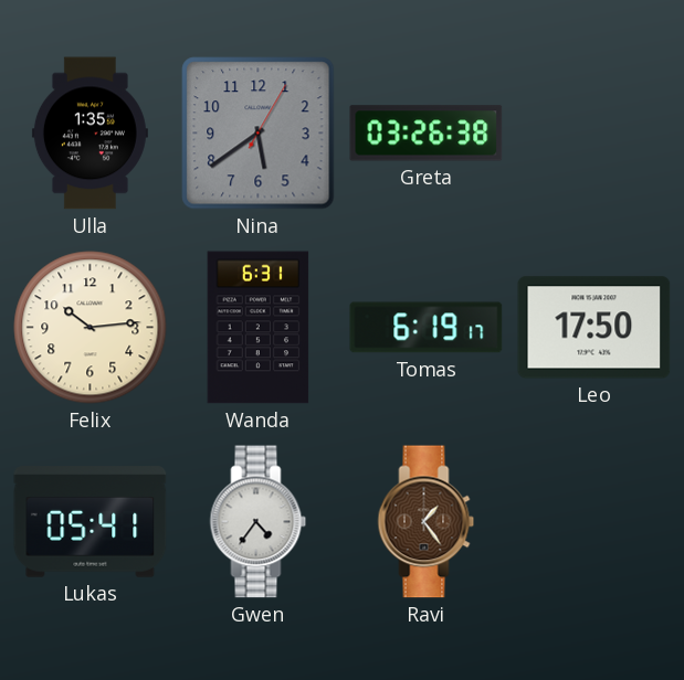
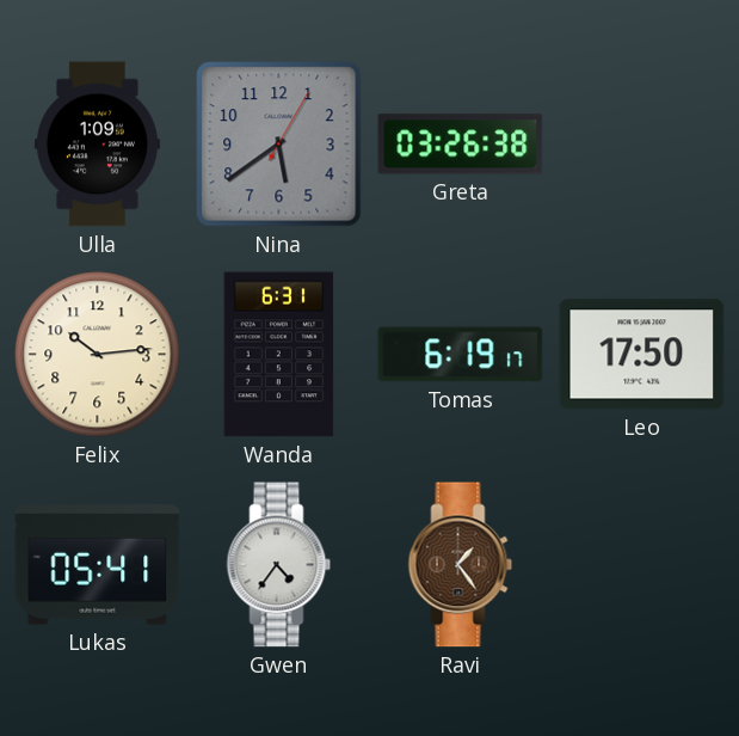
Ulla: 1:35 -> 1:09
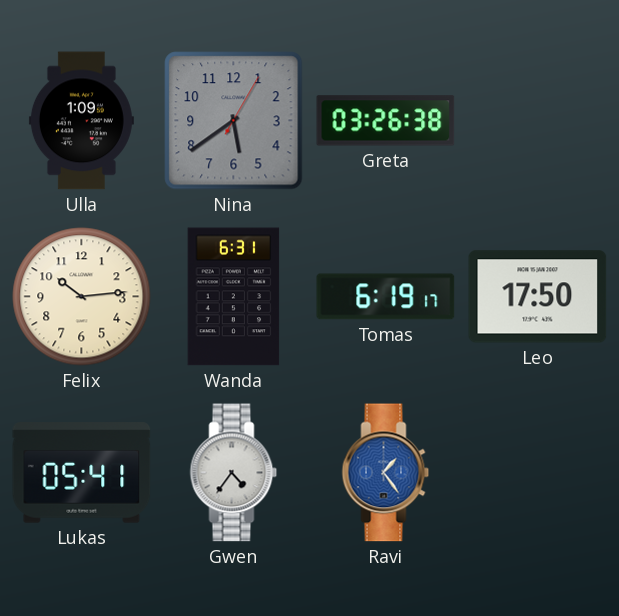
Ravi dial: brown -> blue
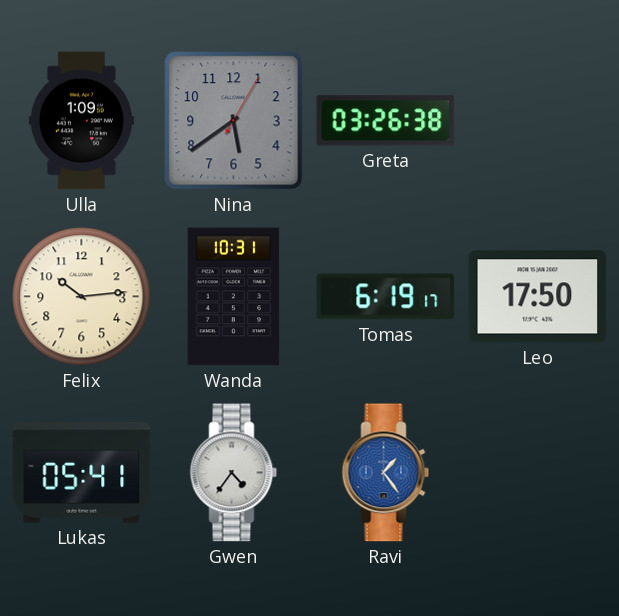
Wanda: 6:31 -> 10:31
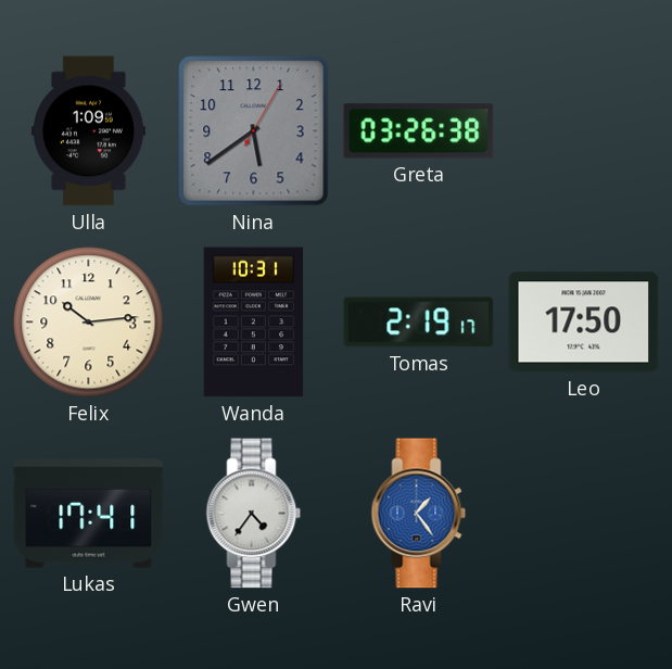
Tomas: 6:19 -> 2:19
Lukas: 05:41 -> 17:41
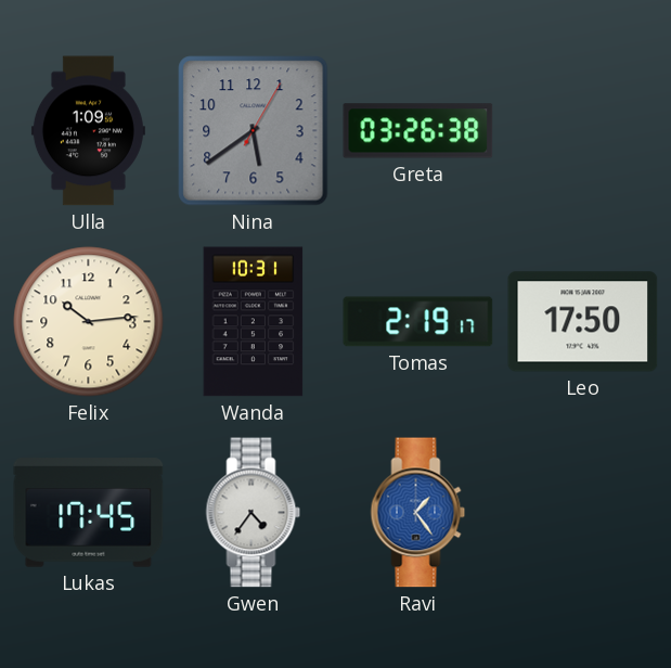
Lukas: 17:41 -> 17:45
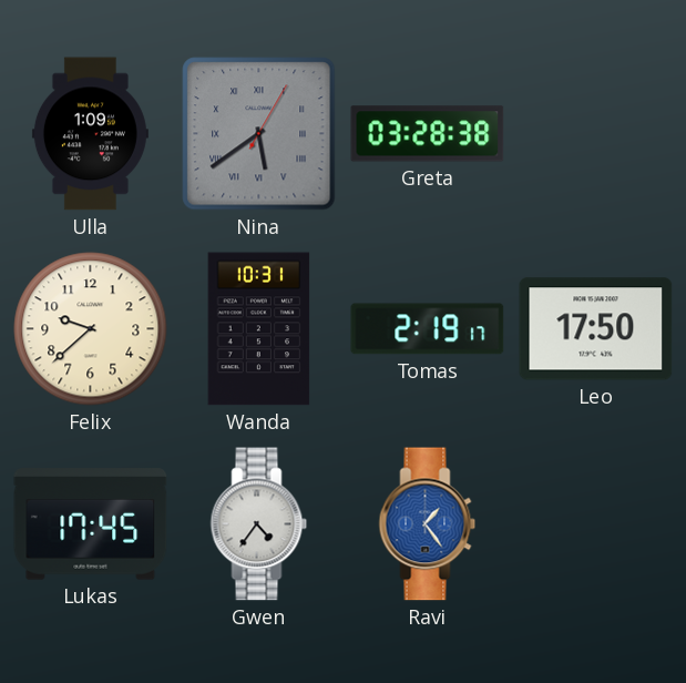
Nina numerals: Arabic -> Roman
Greta: 03:26 -> 03:28
Felix: 10:14 -> 9:38
